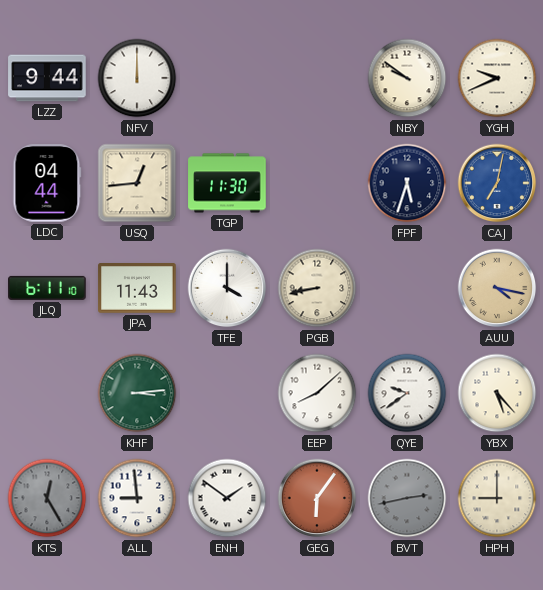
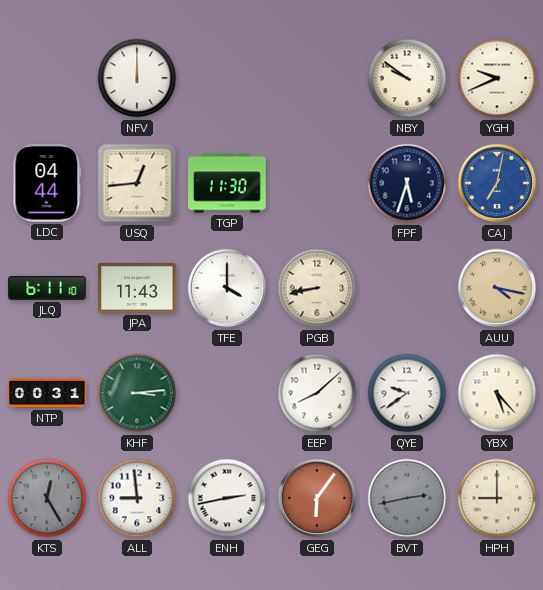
LZZ: 9:44 -> none
NTP: none -> 00:31
ENH: 1:51 -> 2:43
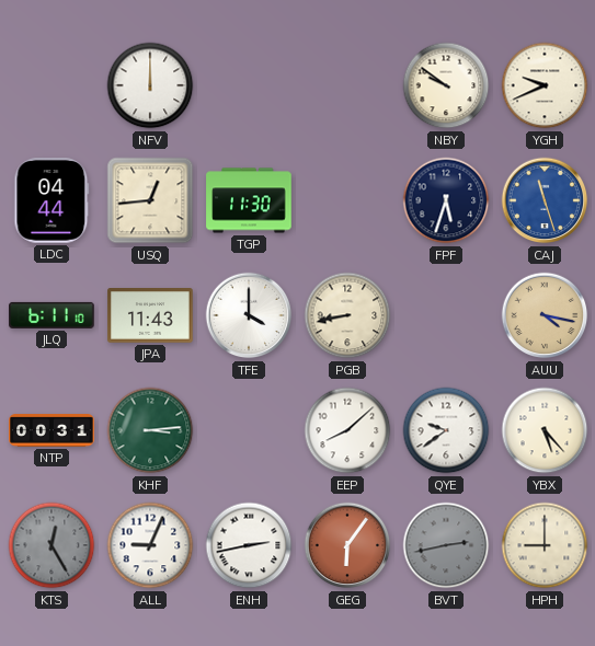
CAJ: 7:02 -> 11:27
ALL: 8:59 -> 9:04
